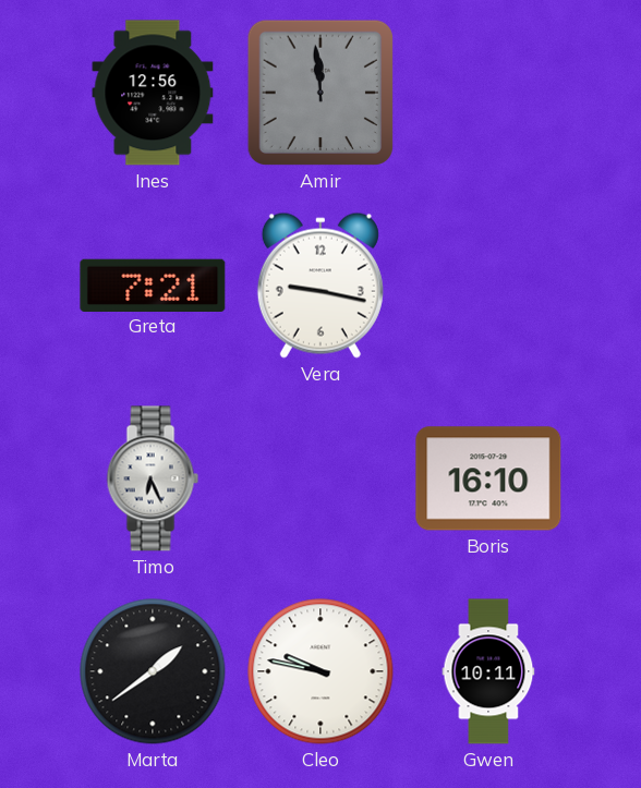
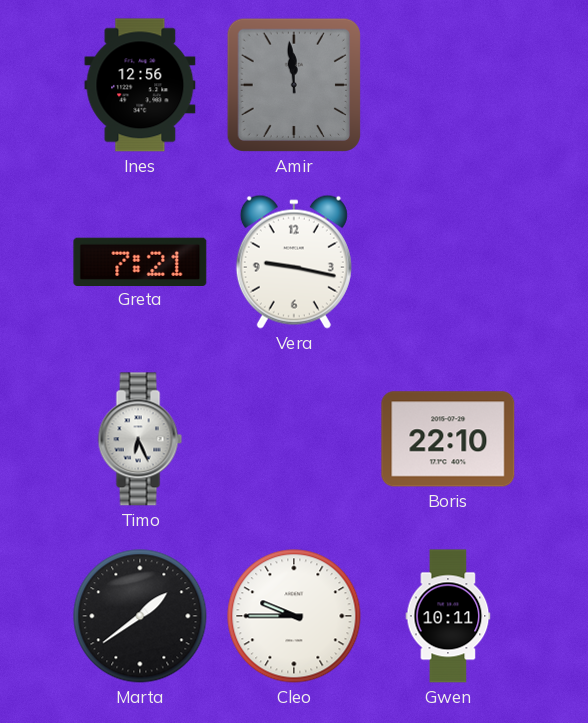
Boris: 16:10 -> 22:10
Cleo: 9:47 -> 9:45
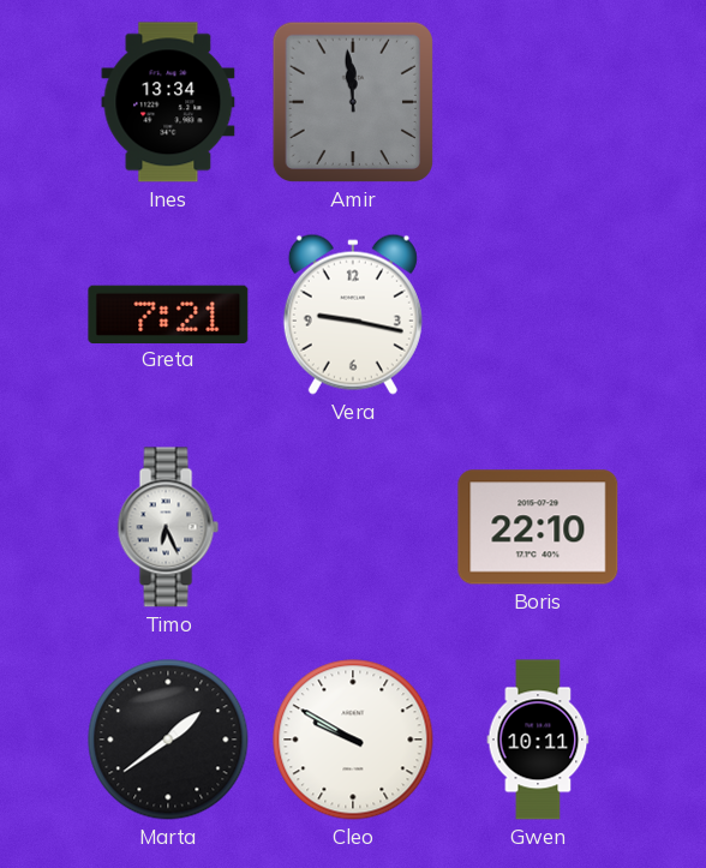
Ines: 12:56 -> 13:34
Cleo: 9:45 -> 9:50
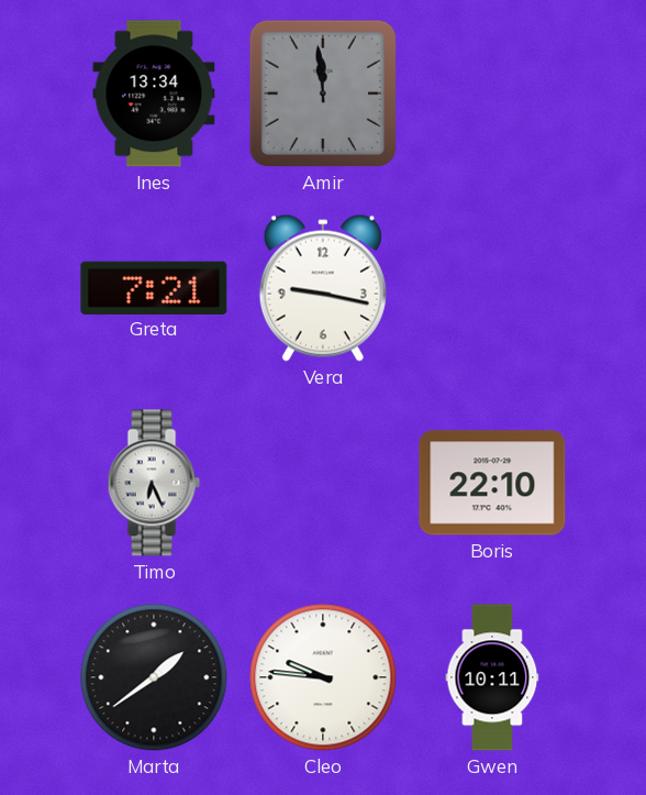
Cleo: 9:50 -> 9:46
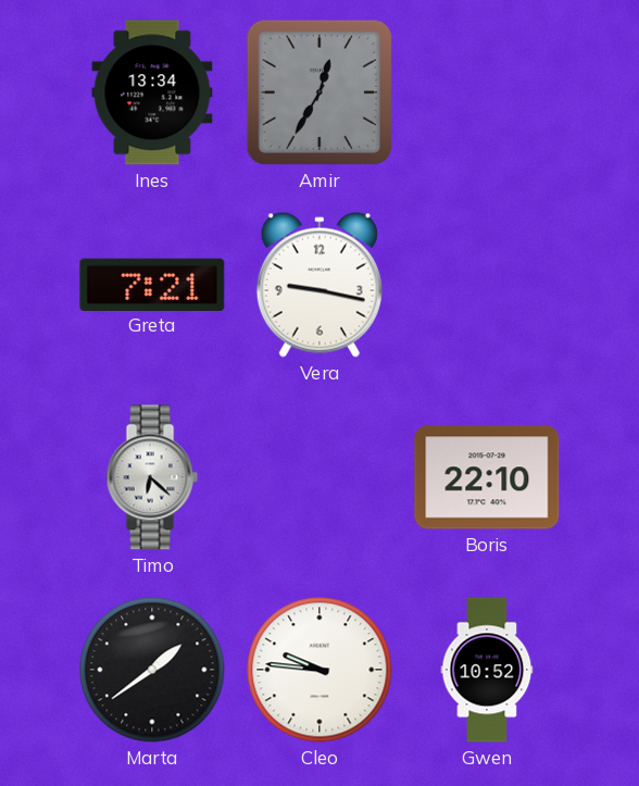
Amir: 11:59 -> 12:35
Timo: 6:26 -> 6:22
Gwen: 10:11 -> 10:52
